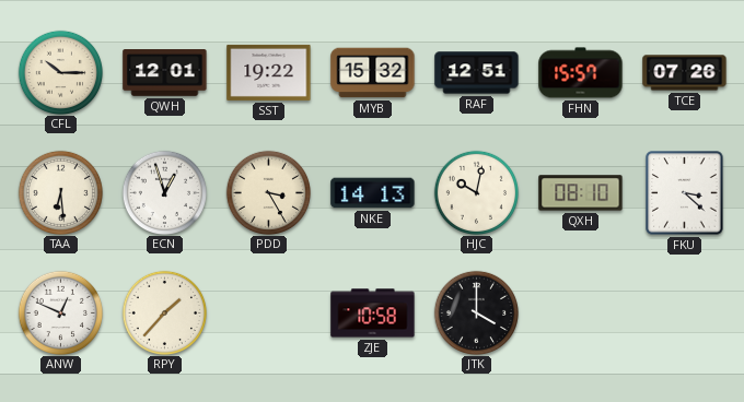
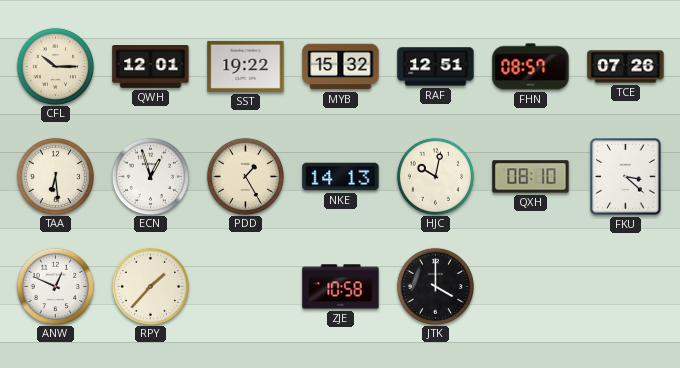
FHN: 15:57 -> 08:57
PDD: 3:25 -> 1:25
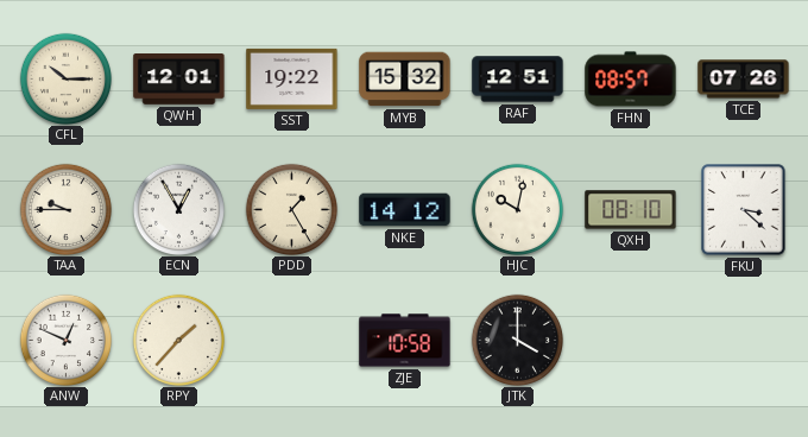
TAA: 6:29 -> 9:45
ECN: 12:57 -> 12:55
NKE: 14:13 -> 14:12
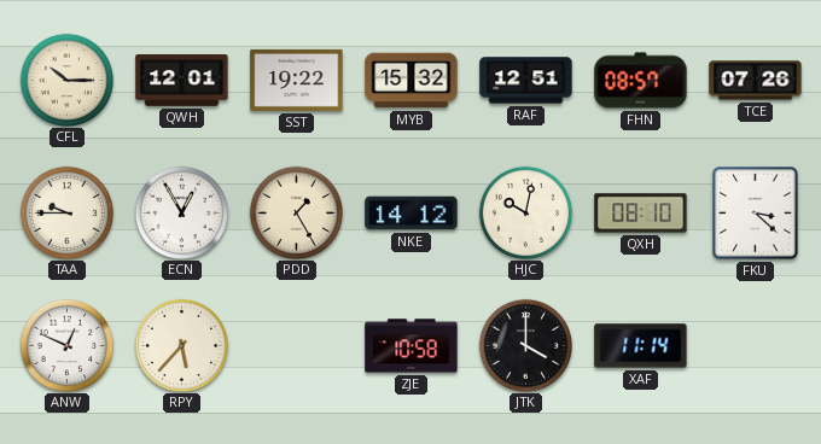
RPY: 1:37 -> 5:37
XAF: none -> 11:14
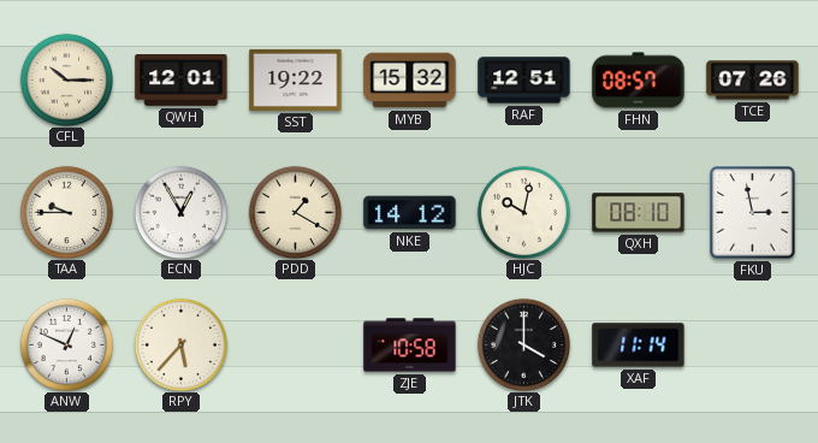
PDD: 1:25 -> 1:20
FKU: 3:22 -> 2:58
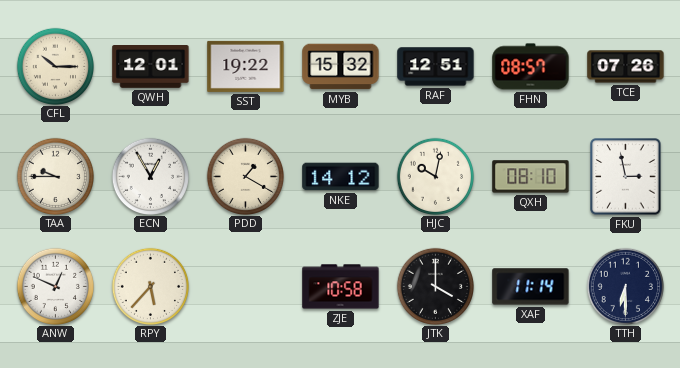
TTH: none -> 6:30
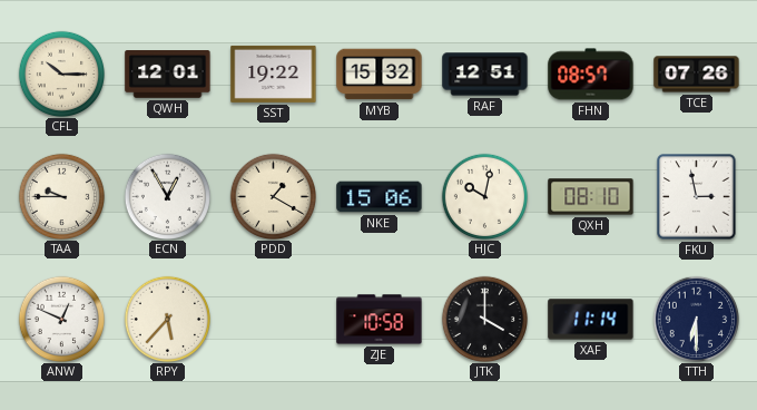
NKE: 14:12 -> 15:06
